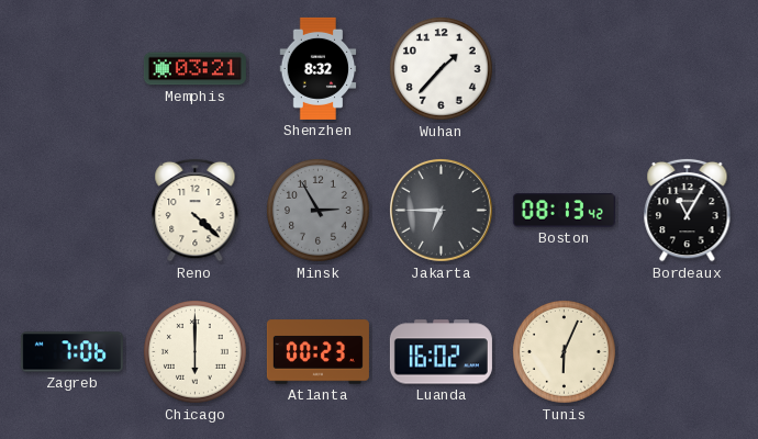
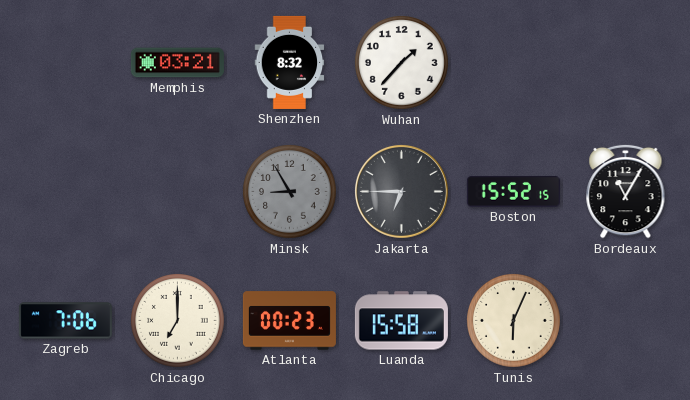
Reno: 4:22 -> none
Minsk: 2:55 -> 8:55
Boston: 08:13 -> 15:52
Chicago: 6:00 -> 7:00
Luanda: 16:02 -> 15:58
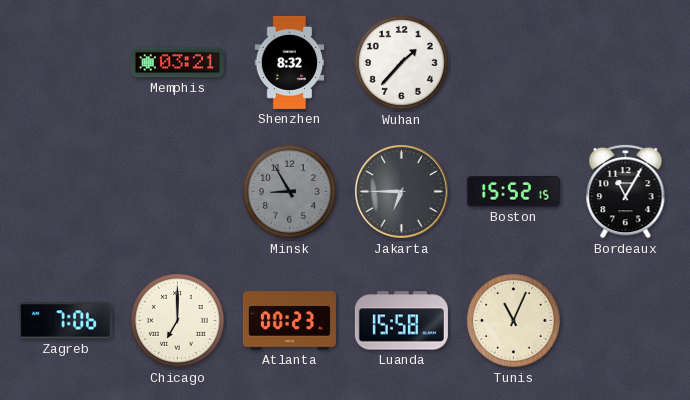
Tunis: 6:04 -> 11:04
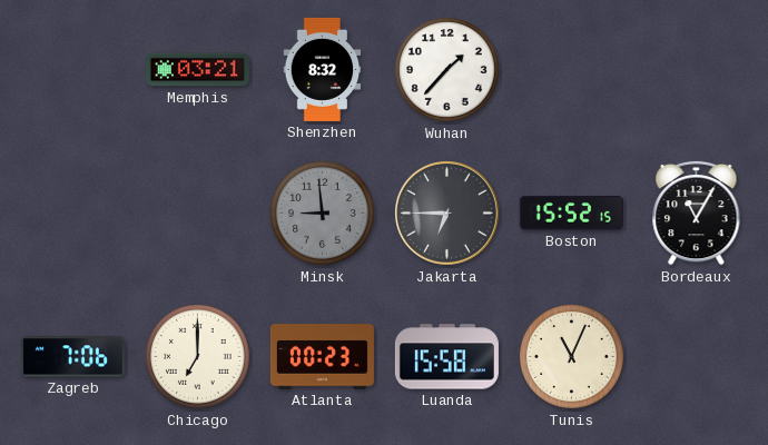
Minsk: 8:55 -> 8:59
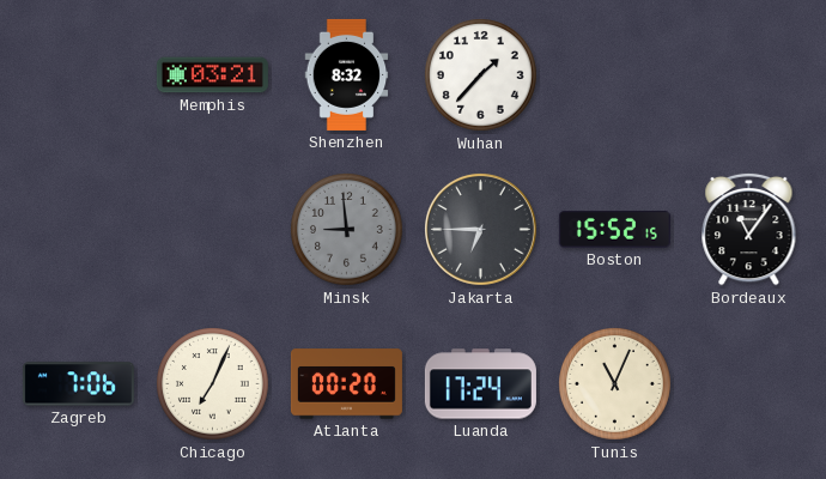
Bordeaux: 11:05 -> 11:06
Chicago: 7:00 -> 7:04
Atlanta: 00:23 -> 00:20
Luanda: 15:58 -> 17:24
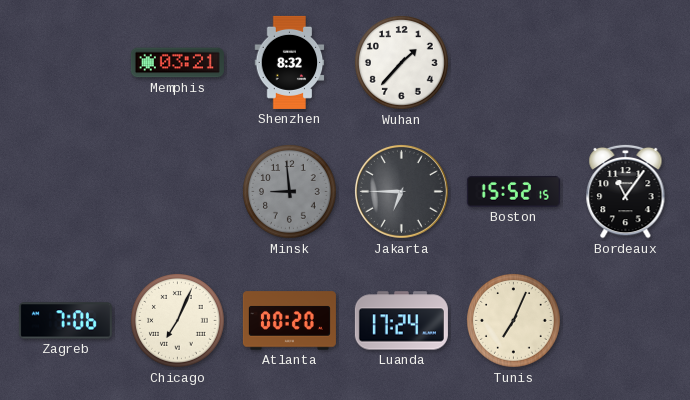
Tunis: 11:04 -> 7:04
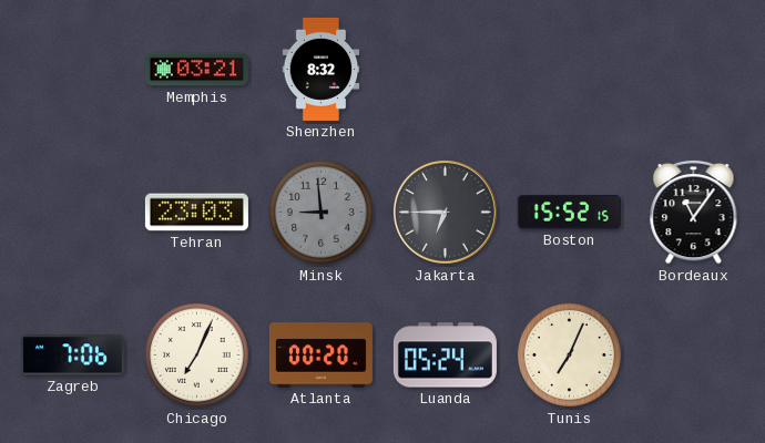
Wuhan: 1:37 -> none
Tehran: none -> 23:03
Luanda: 17:24 -> 05:24
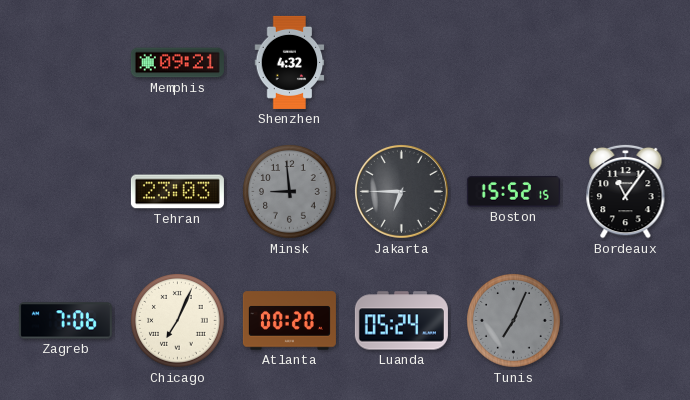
Memphis: 03:21 -> 09:21
Shenzhen: 8:32 -> 4:32
Tunis dial: cream -> grey
